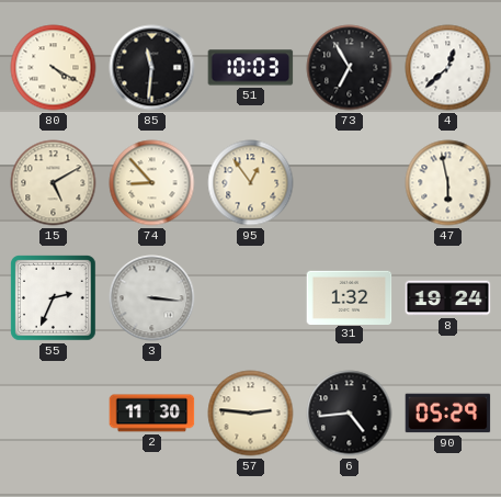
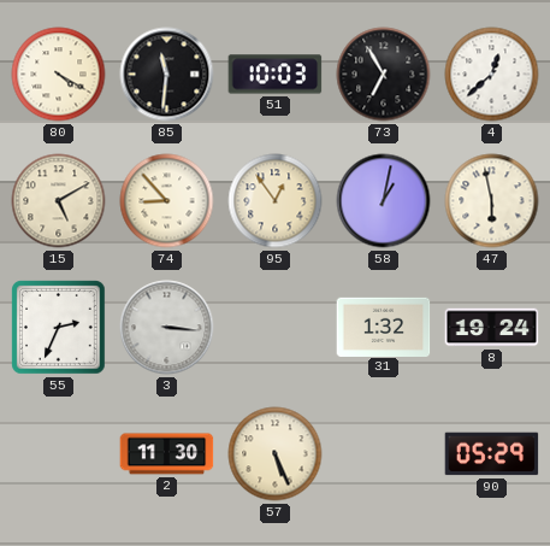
58: none -> 1:02
57: 2:46 -> 5:26
6: 4:44 -> none
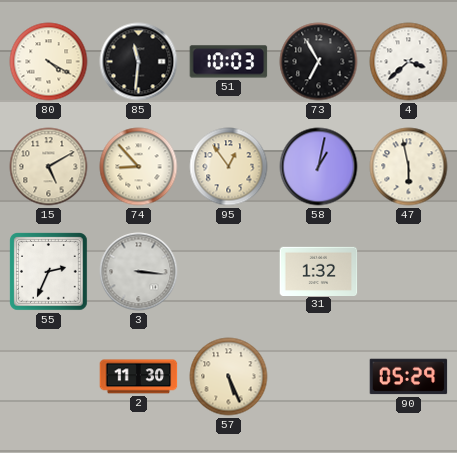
4: 12:38 -> 3:38
8: 19:24 -> none
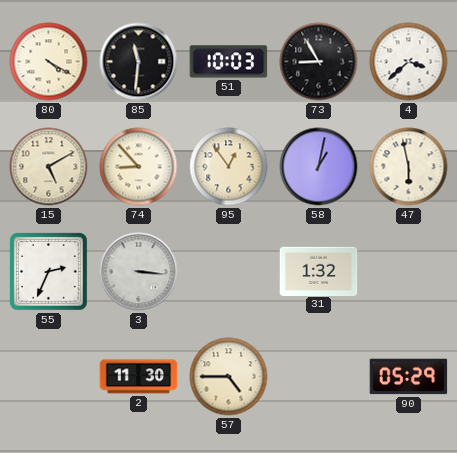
73: 6:55 -> 8:55
57: 5:26 -> 4:45
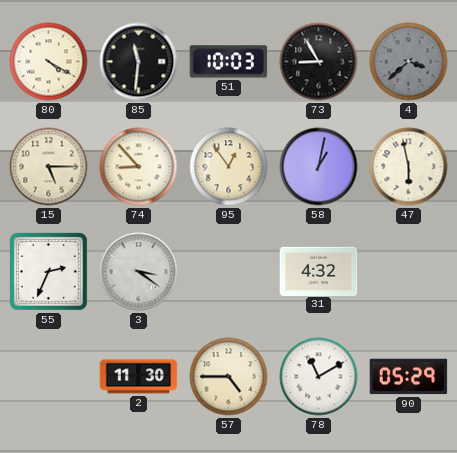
4 dial: white -> grey
15: 5:10 -> 5:15
3: 3:16 -> 3:21
31: 1:32 -> 4:32
78: none -> 11:10
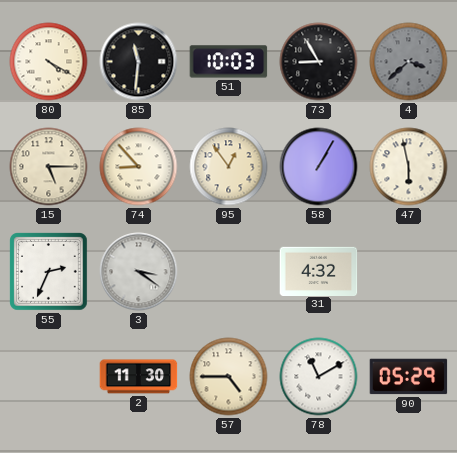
58: 1:02 -> 1:05
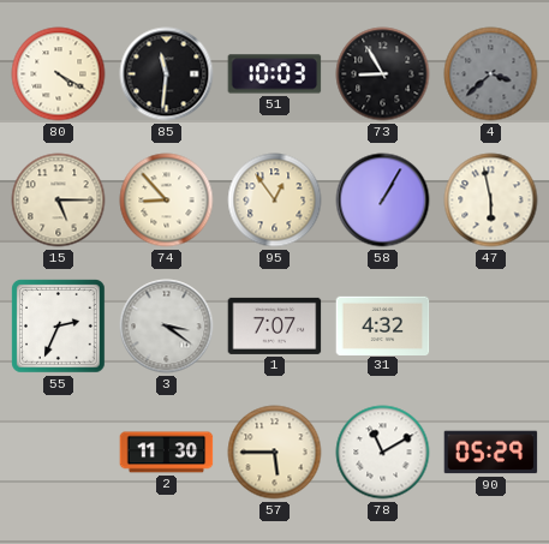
1: none -> 7:07
57: 4:45 -> 5:45
